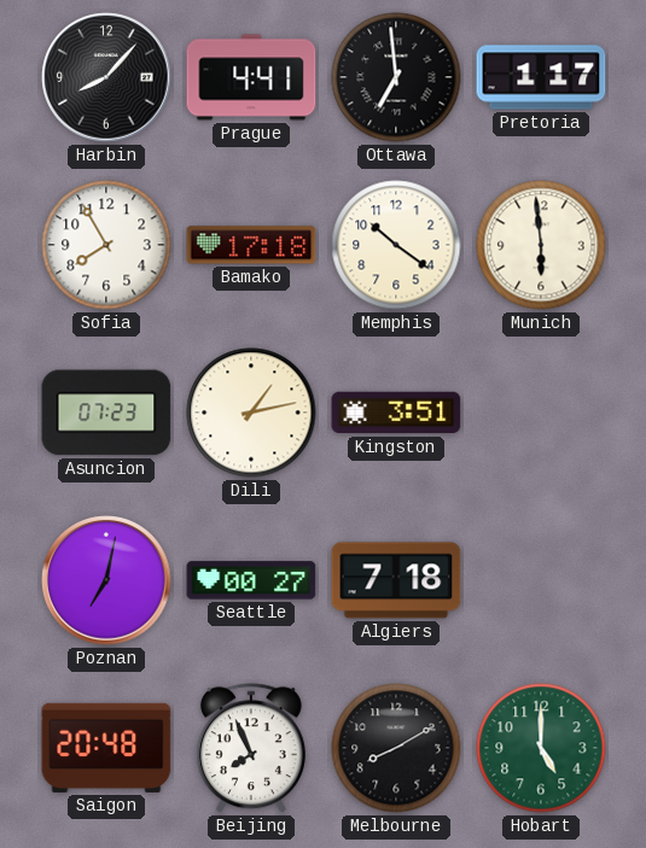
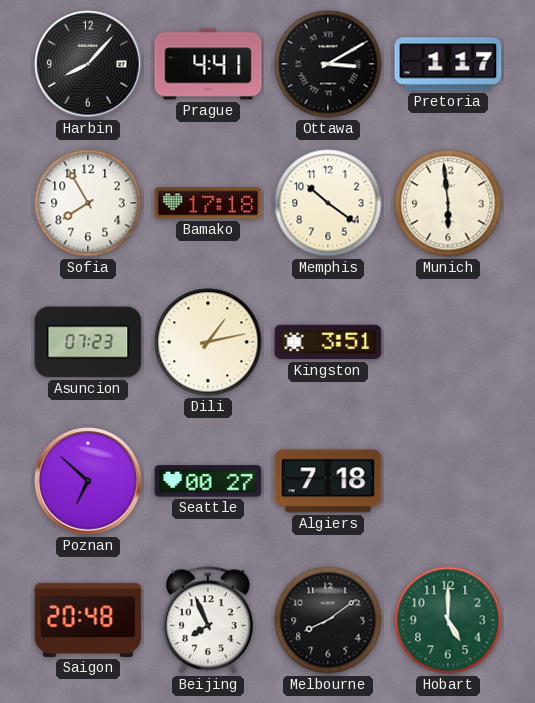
Ottawa: 6:59 -> 3:10
Poznan: 7:02 -> 6:52
Melbourne: 8:10 -> 8:09
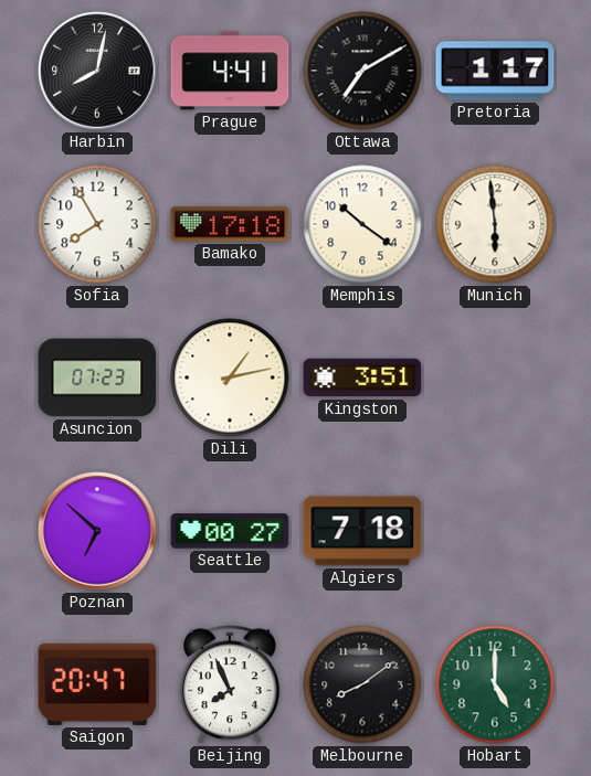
Harbin: 8:07 -> 8:02
Ottawa: 3:10 -> 7:10
Saigon: 20:48 -> 20:47
